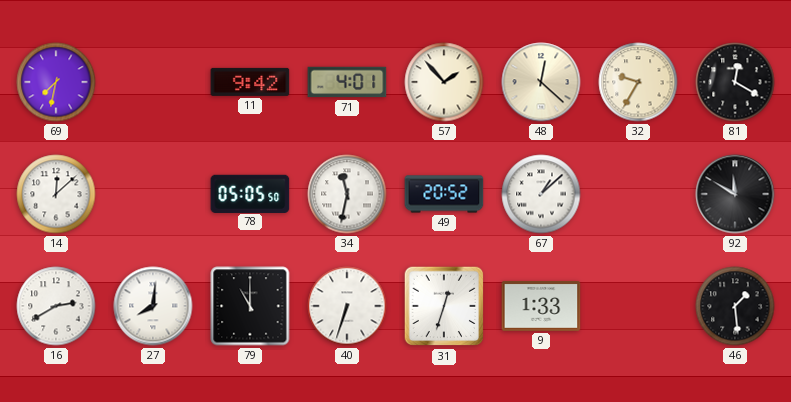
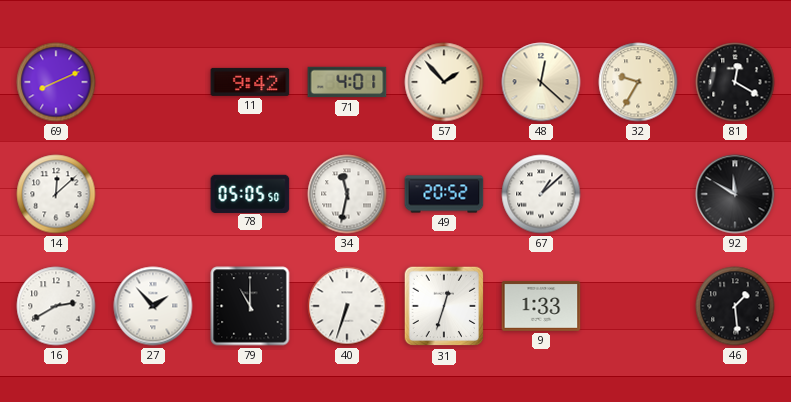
69: 7:32 -> 8:11
27: 8:01 -> 1:53
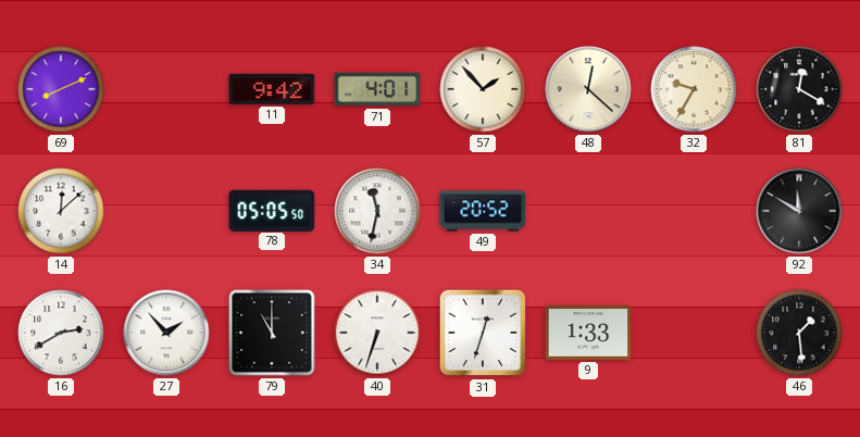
67: 1:08 -> none
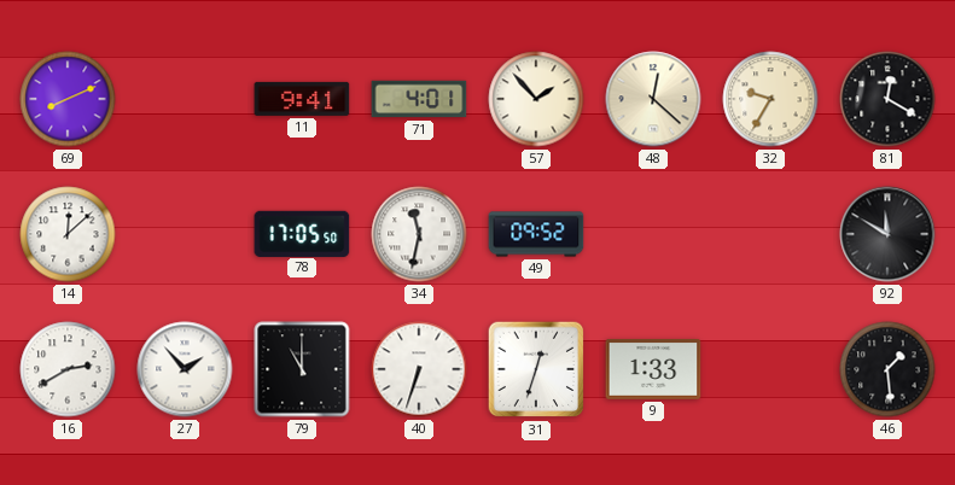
11: 9:42 -> 9:41
78: 05:05 -> 17:05
49: 20:52 -> 09:52
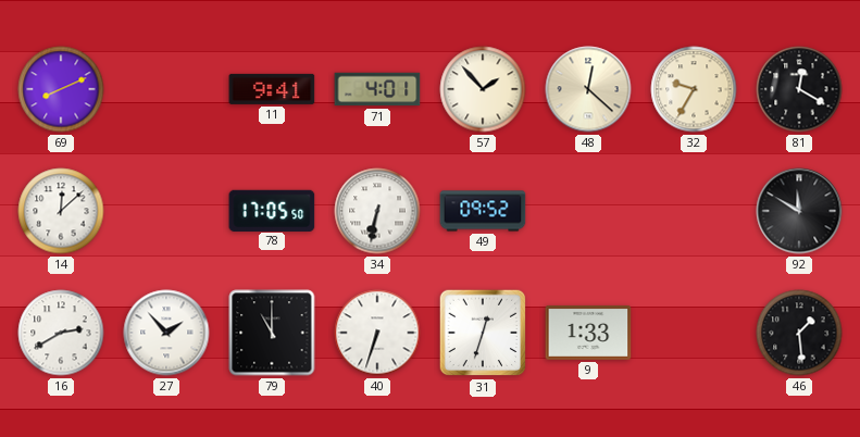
34: 11:32 -> 6:32
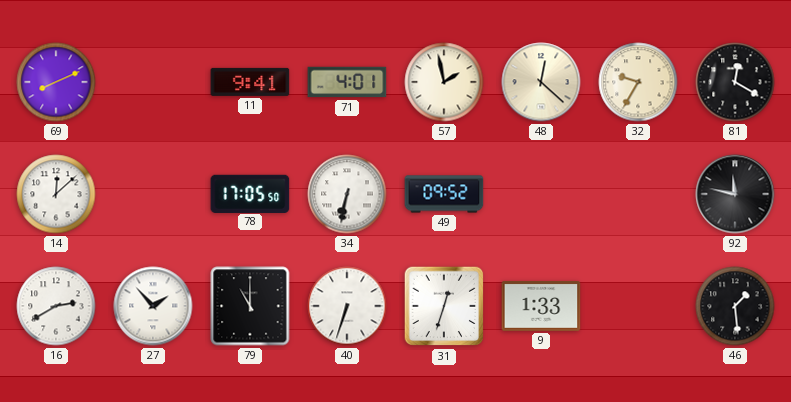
57: 1:53 -> 1:58
92: 11:50 -> 11:47
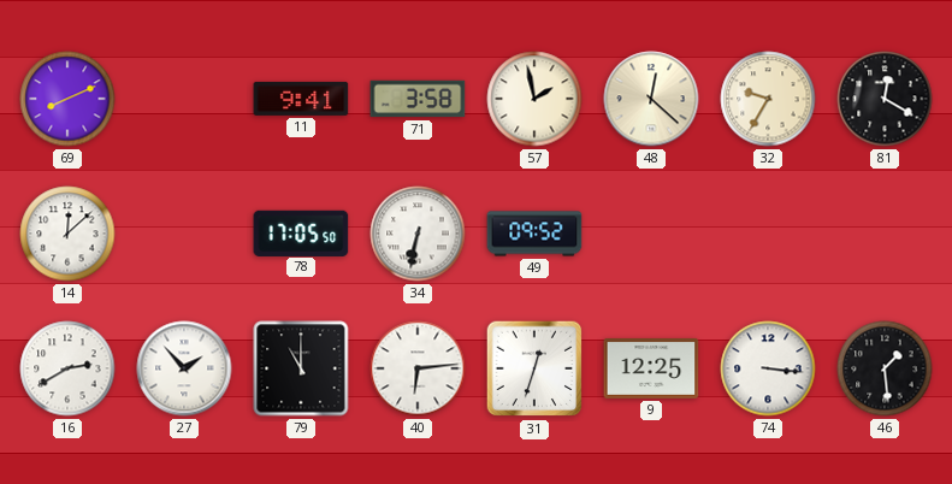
71: 4:01 -> 3:58
92: 11:47 -> none
40: 6:33 -> 6:14
9: 1:33 -> 12:25
74: none -> 3:16
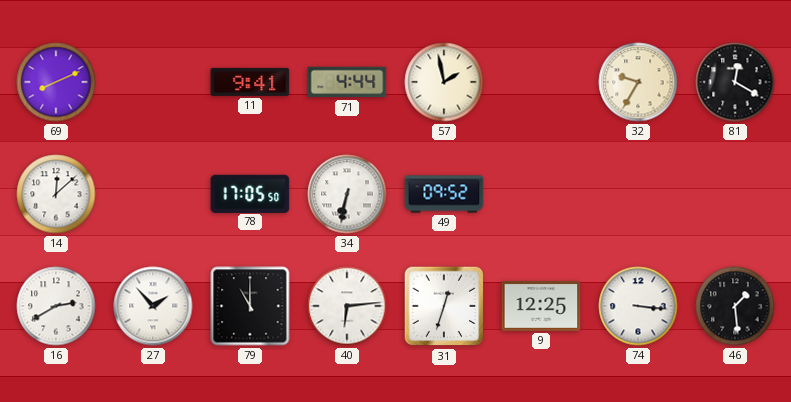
71: 3:58 -> 4:44
48: 12:22 -> none
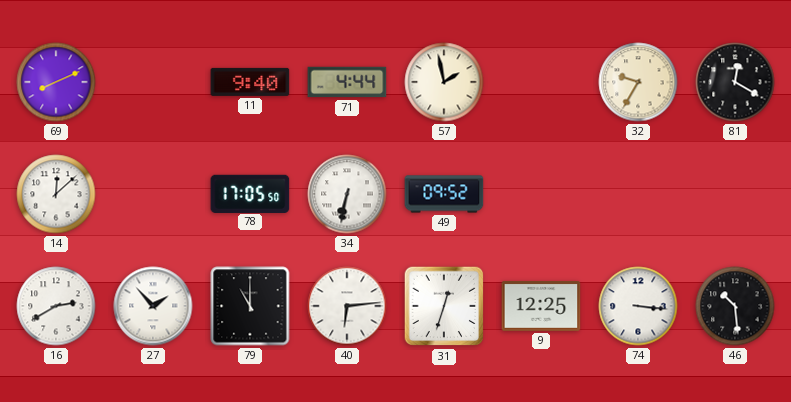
11: 9:41 -> 9:40
46: 1:29 -> 10:29
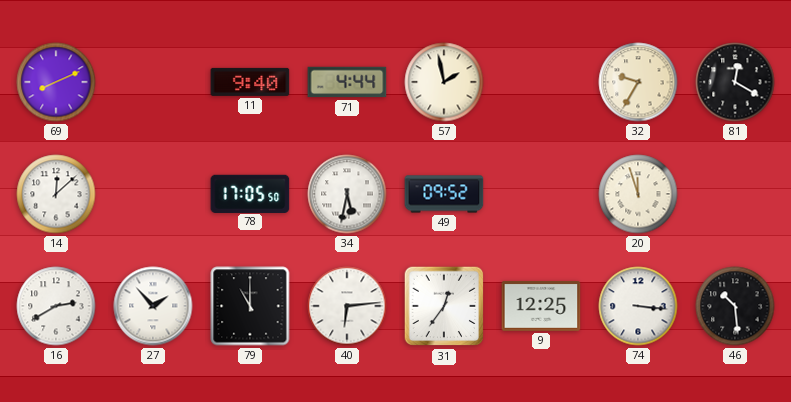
34: 6:32 -> 5:32
20: none -> 11:57
31: 12:33 -> 12:36
